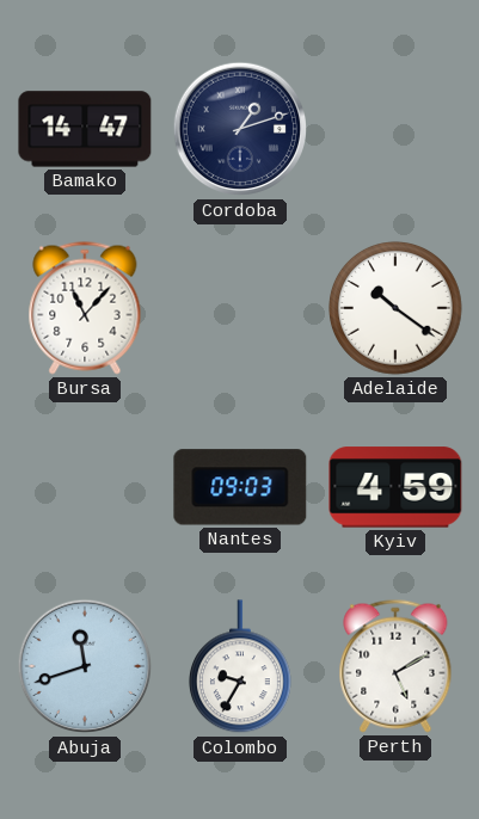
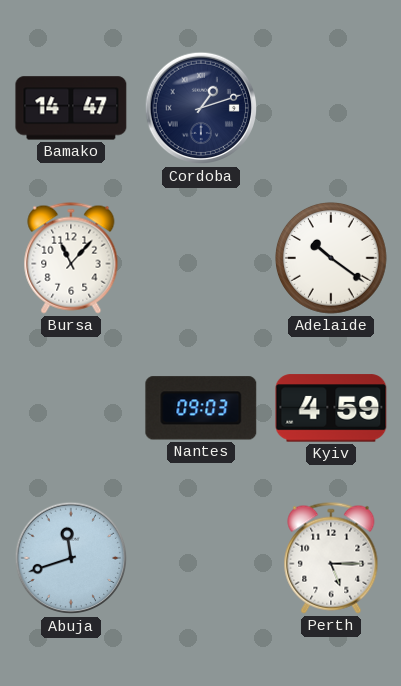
Colombo: 9:35 -> none
Perth: 5:10 -> 5:15
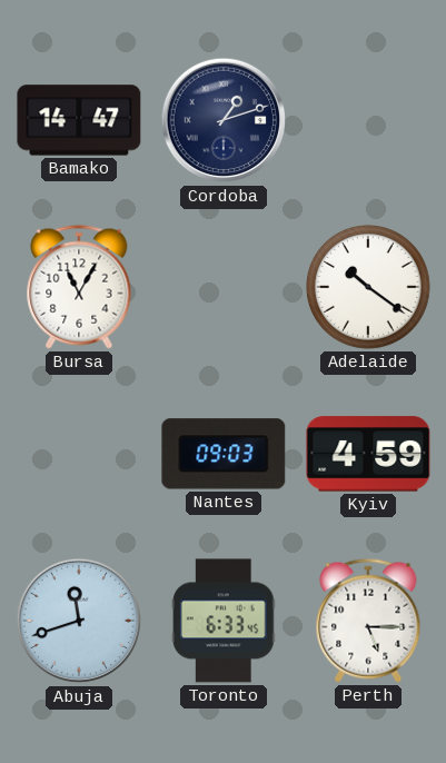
Bursa: 11:07 -> 11:05
Toronto: none -> 6:33
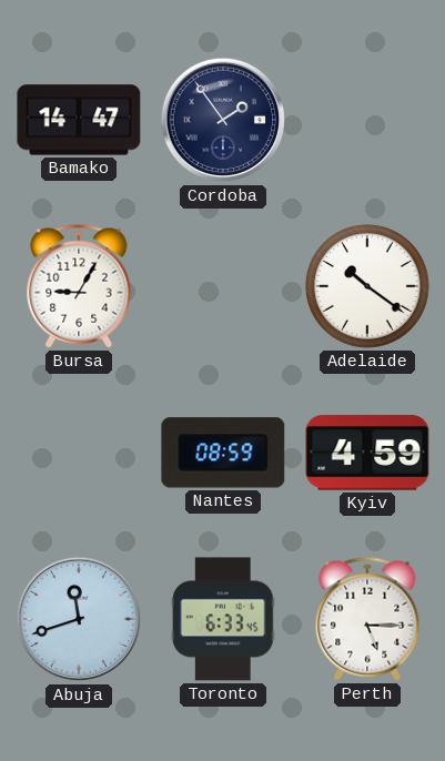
Cordoba: 1:12 -> 1:54
Bursa: 11:05 -> 9:05
Nantes: 09:03 -> 08:59
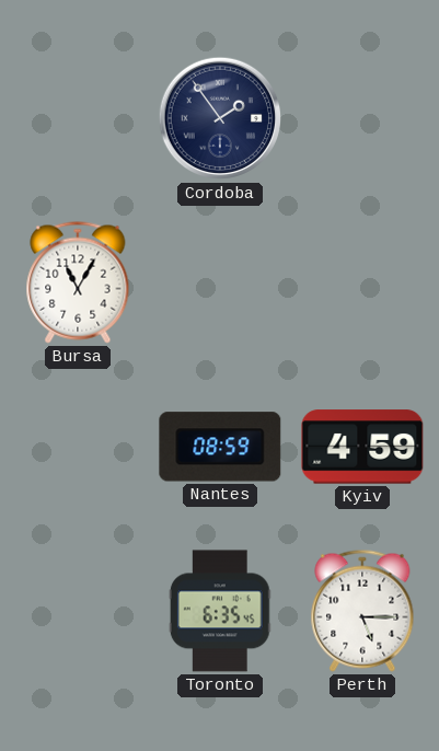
Bamako: 14:47 -> none
Bursa: 9:05 -> 11:05
Adelaide: 10:21 -> none
Abuja: 11:42 -> none
Toronto: 6:33 -> 6:35
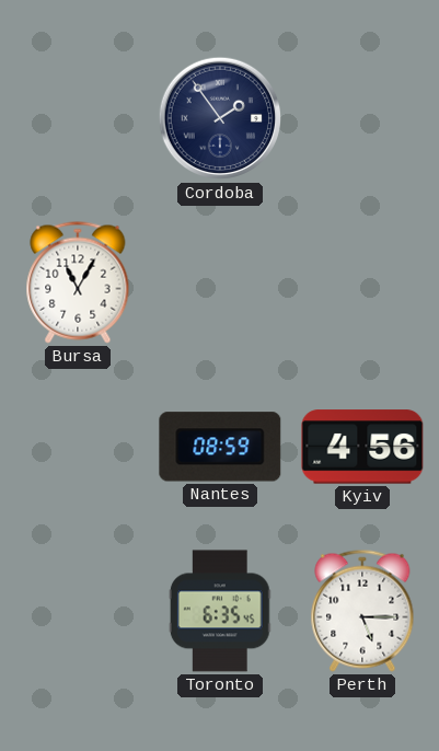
Kyiv: 4:59 -> 4:56
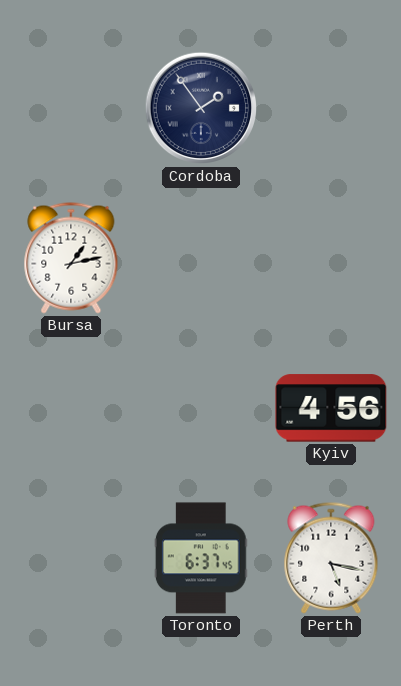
Bursa: 11:05 -> 1:13
Nantes: 08:59 -> none
Toronto: 6:35 -> 6:37
Perth: 5:15 -> 5:17
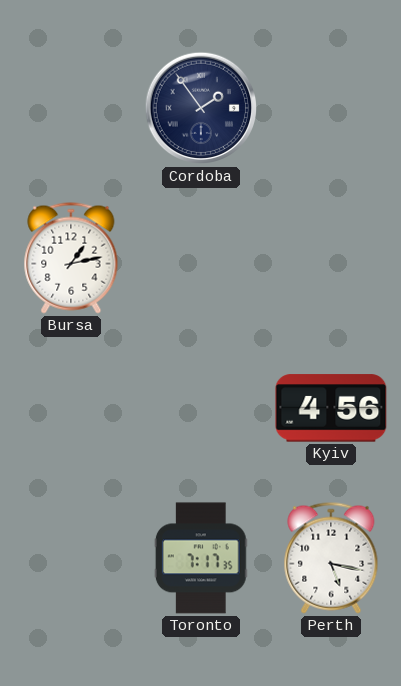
Toronto: 6:37 -> 7:17
